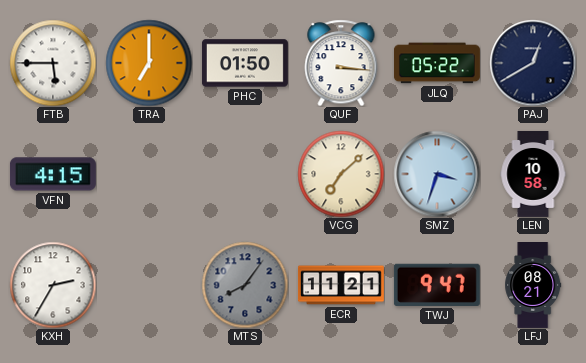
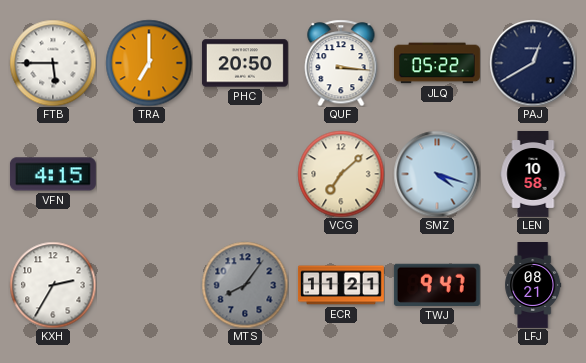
PHC: 01:50 -> 20:50
SMZ: 3:33 -> 4:18
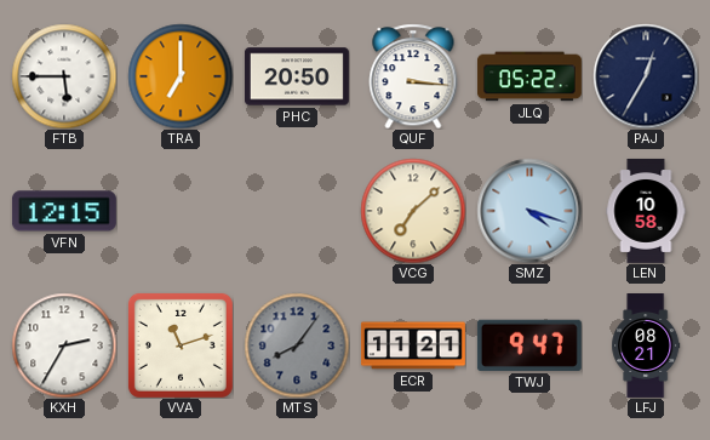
PAJ: 12:40 -> 12:35
VFN: 4:15 -> 12:15
VVA: none -> 11:12
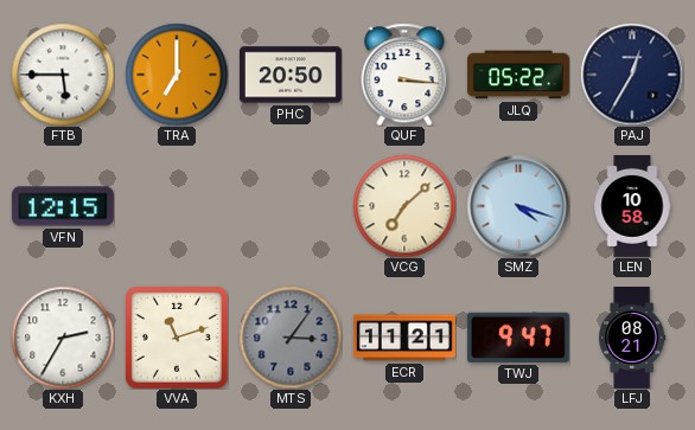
MTS: 8:06 -> 3:06
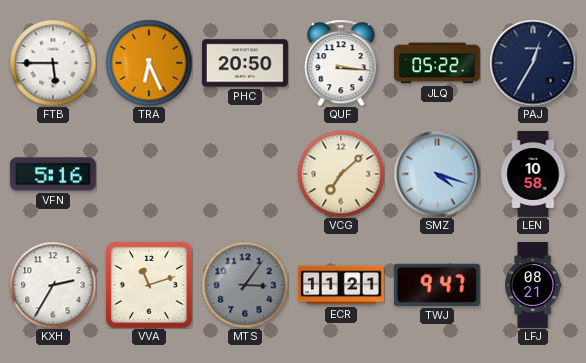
TRA: 7:00 -> 6:26
VFN: 12:15 -> 5:16
